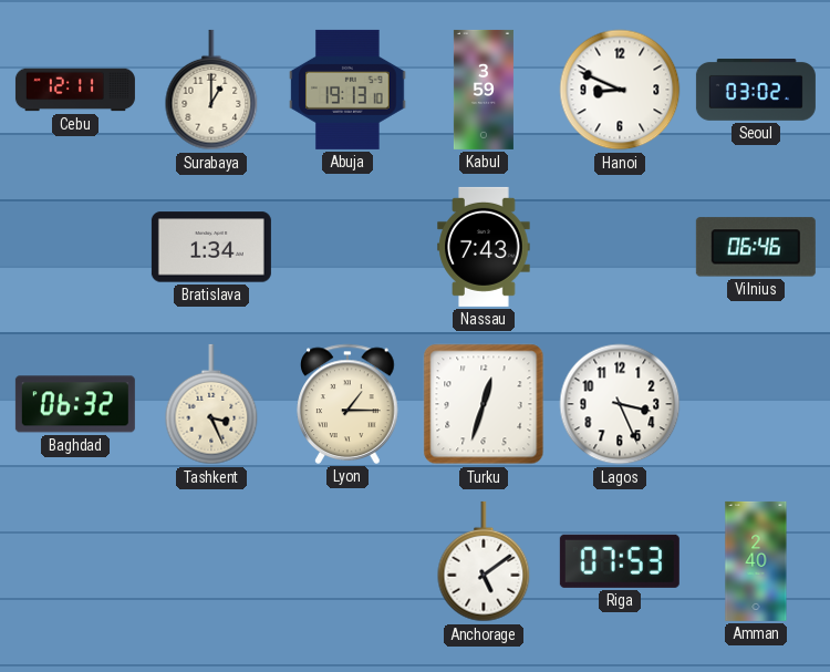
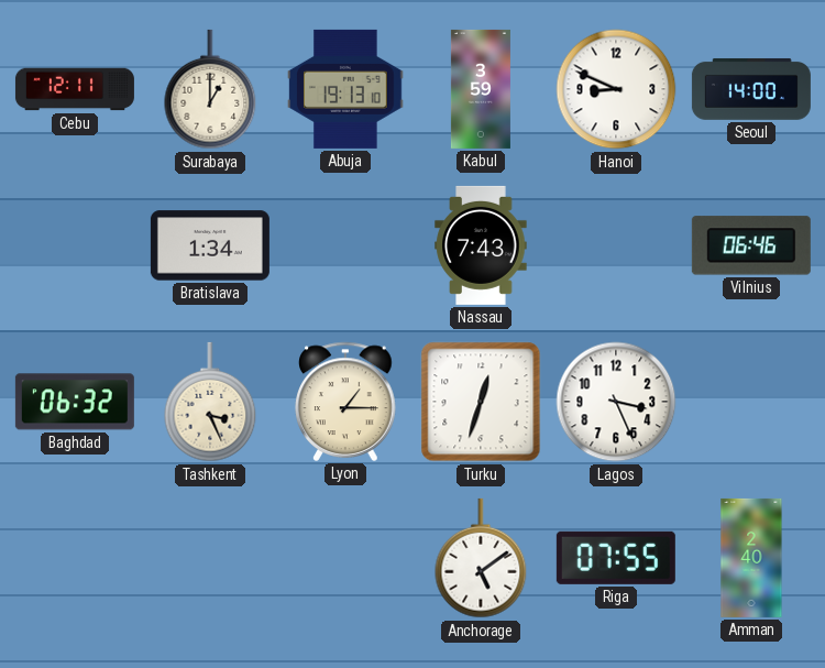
Seoul: 03:02 -> 14:00
Riga: 07:53 -> 07:55
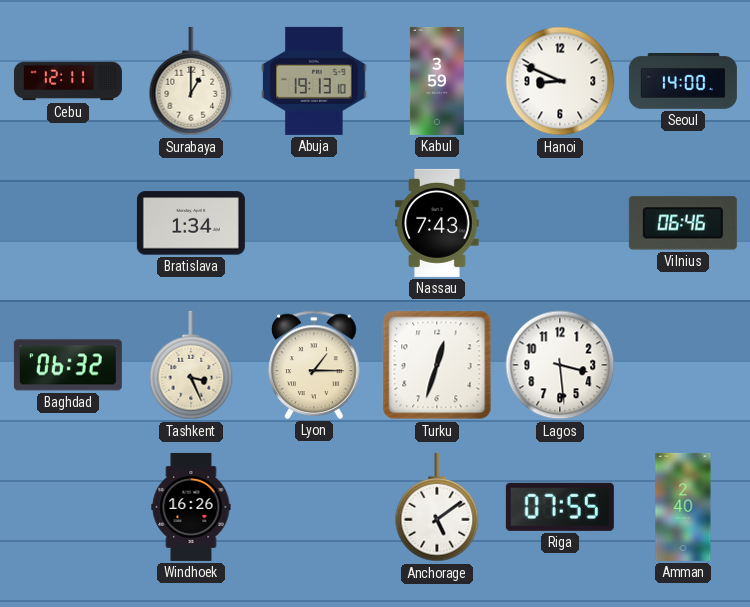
Lagos: 3:26 -> 3:29
Windhoek: none -> 16:26
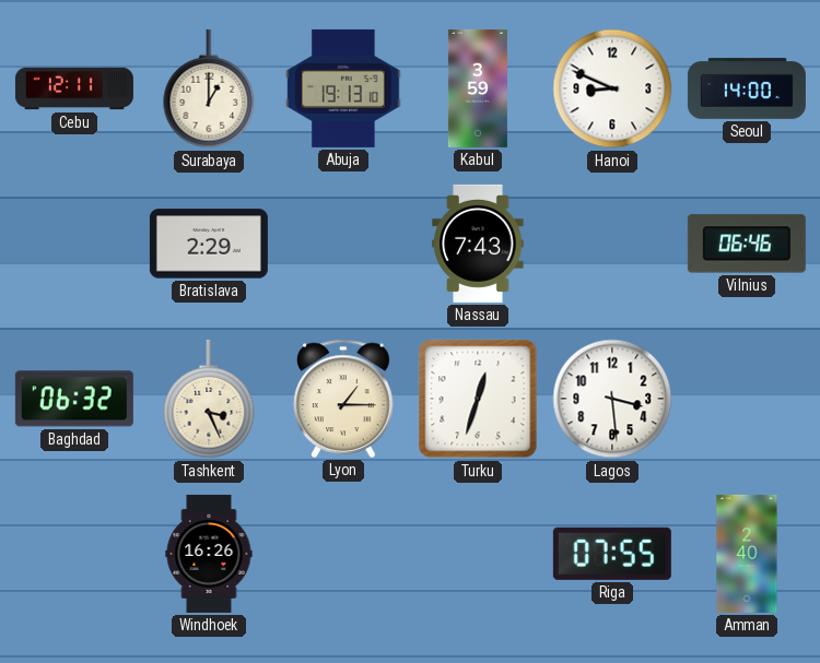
Bratislava: 1:34 -> 2:29
Anchorage: 5:09 -> none
